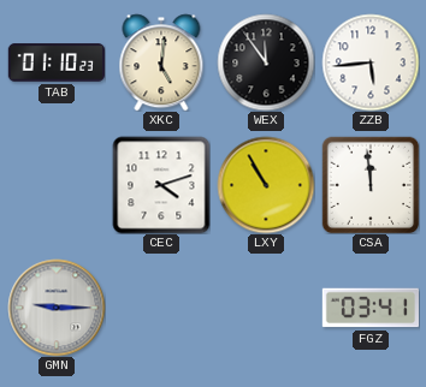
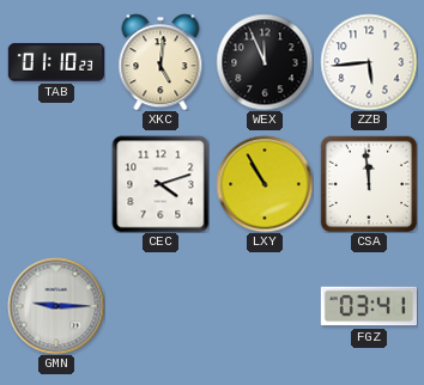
WEX: 11:54 -> 11:56
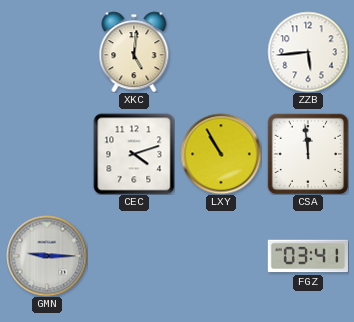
TAB: 01:10 -> none
WEX: 11:56 -> none
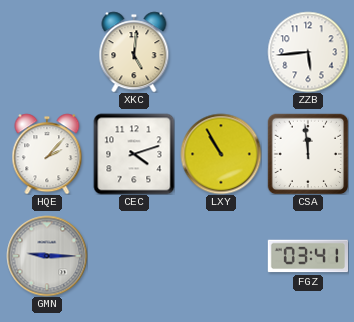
HQE: none -> 2:07
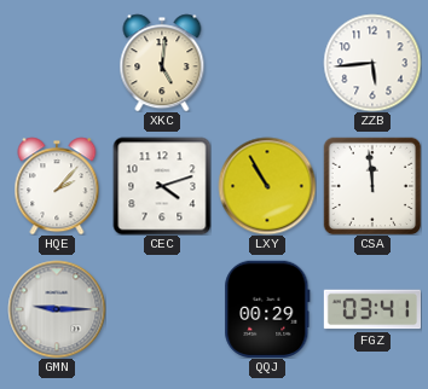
QQJ: none -> 00:29
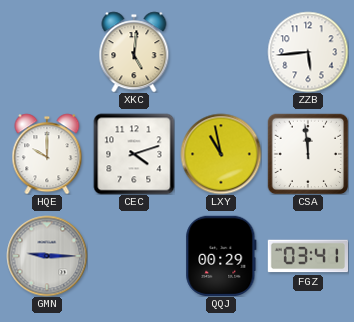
HQE: 2:07 -> 10:00
LXY: 10:55 -> 10:58
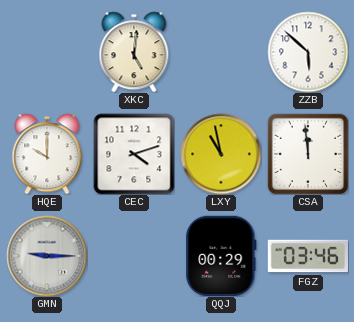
ZZB: 5:44 -> 5:52
FGZ: 03:41 -> 03:46
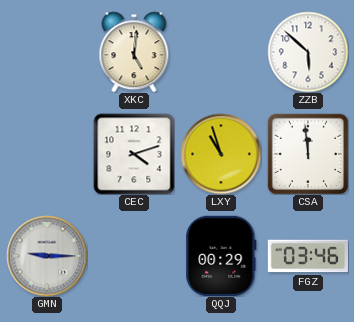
HQE: 10:00 -> none
LXY: 10:58 -> 10:57
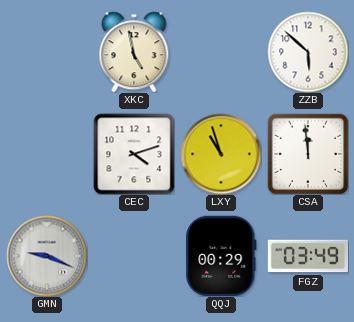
XKC: 5:01 -> 4:58
GMN: 9:15 -> 9:19
FGZ: 03:46 -> 03:49
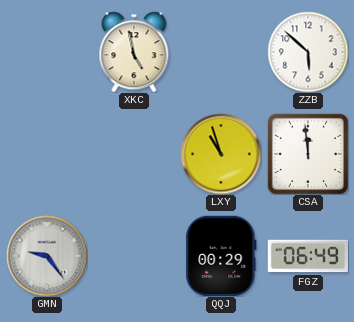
CEC: 4:12 -> none
GMN: 9:19 -> 9:24
FGZ: 03:49 -> 06:49
